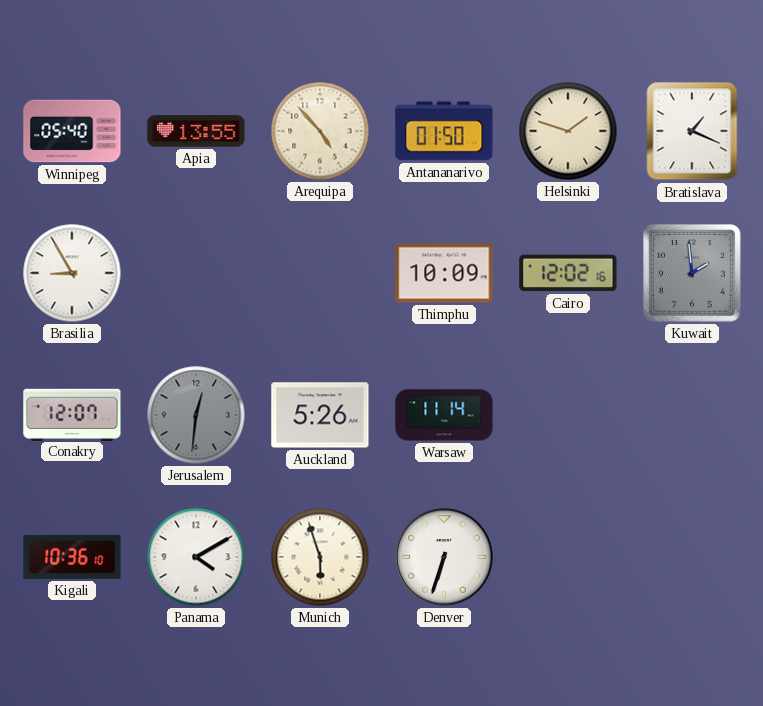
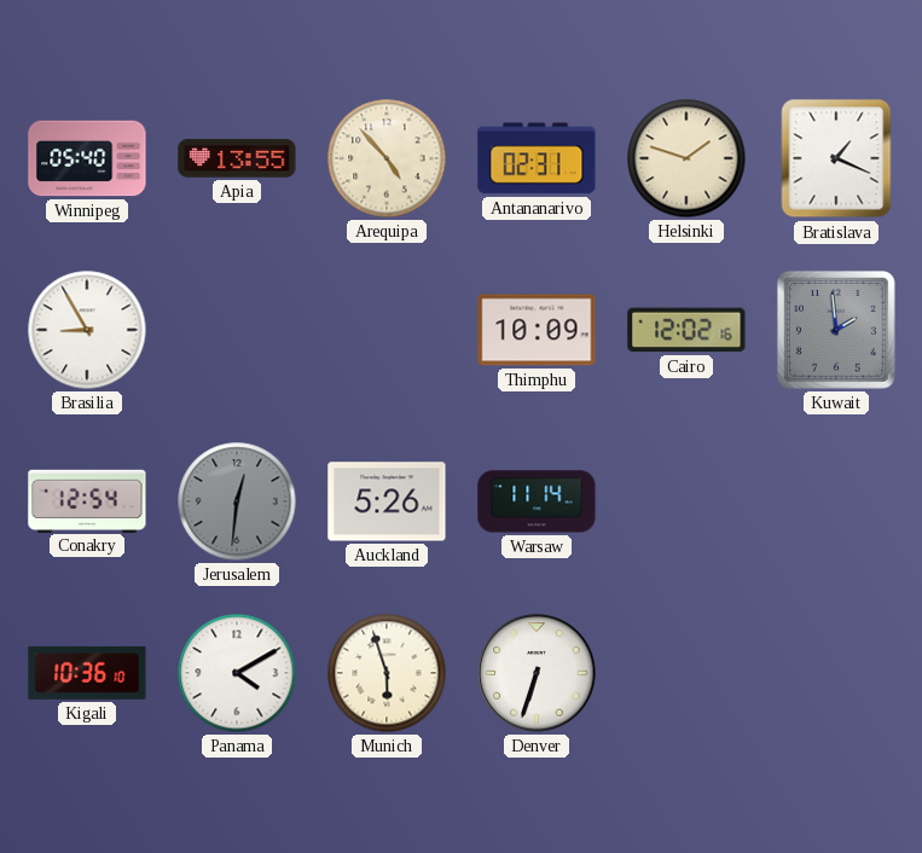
Antananarivo: 01:50 -> 02:31
Conakry: 12:07 -> 12:54
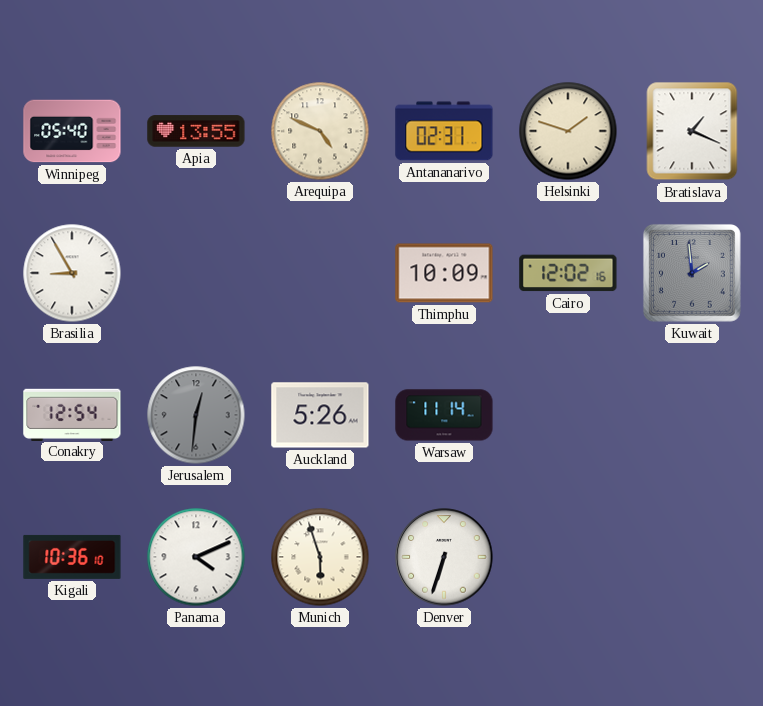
Arequipa: 4:53 -> 4:49
Panama: 4:10 -> 4:11
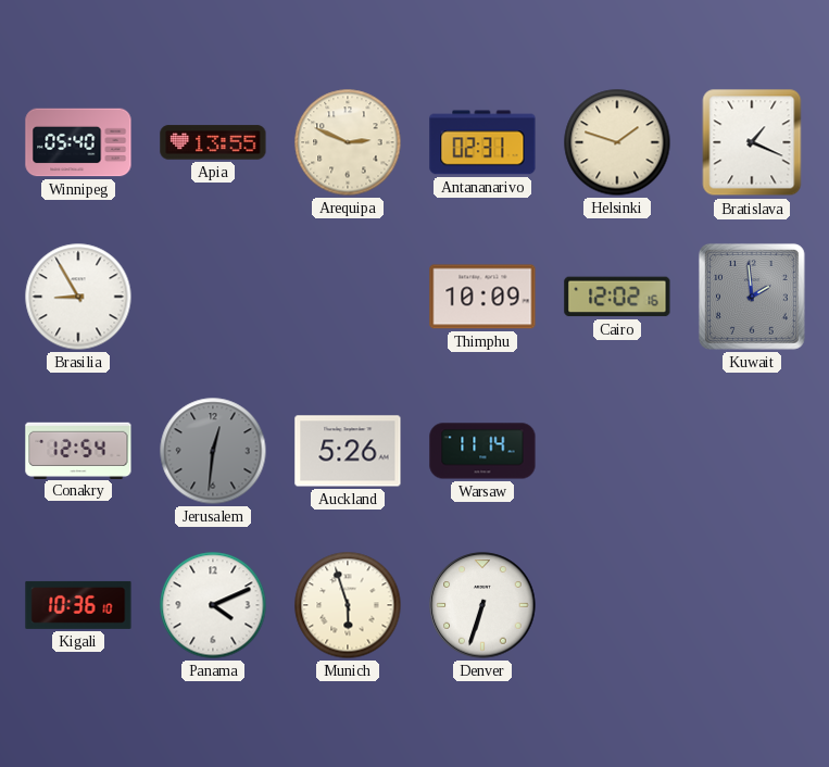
Arequipa: 4:49 -> 2:49
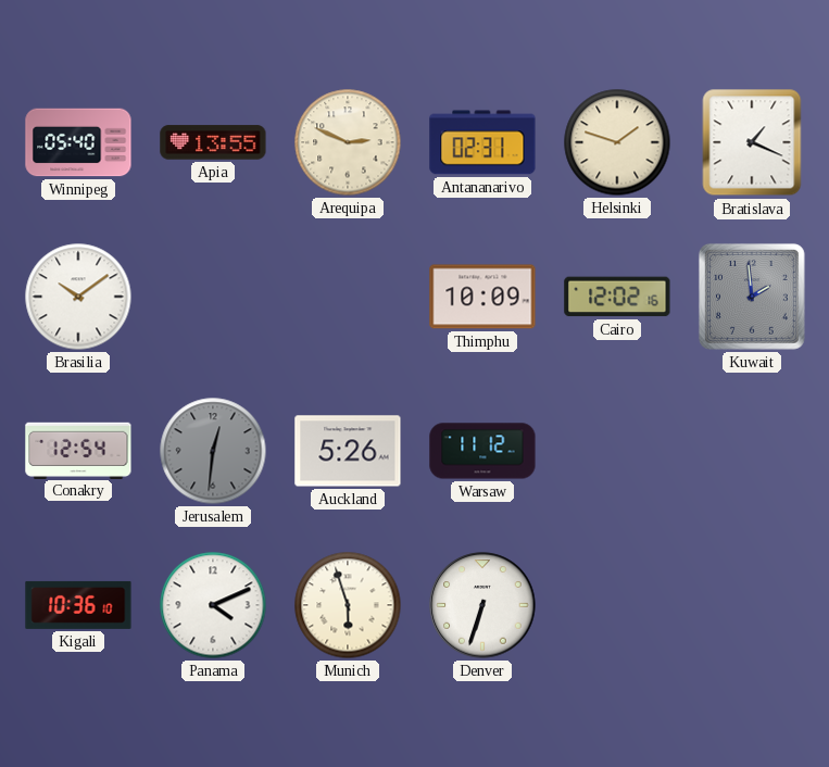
Brasilia: 8:55 -> 10:09
Warsaw: 11:14 -> 11:12
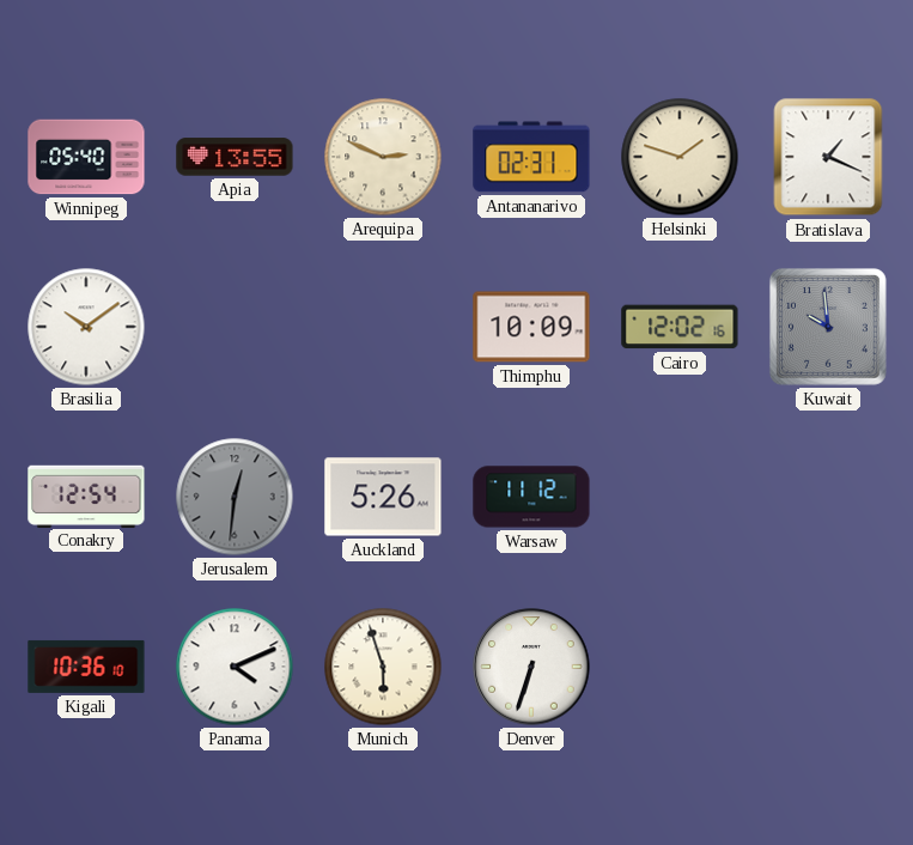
Kuwait: 1:59 -> 9:59
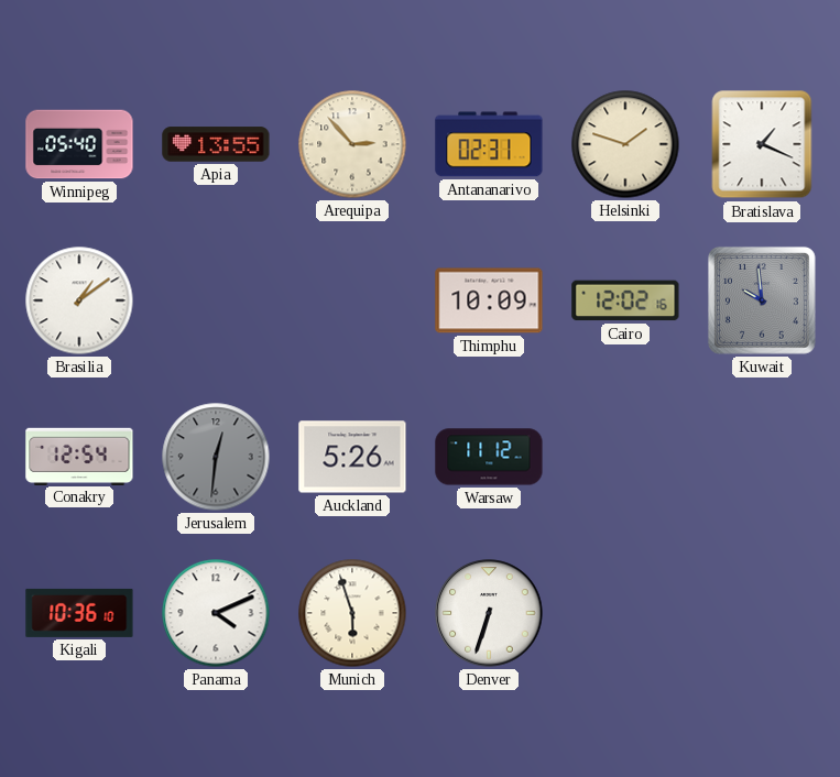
Arequipa: 2:49 -> 2:53
Brasilia: 10:09 -> 1:09
